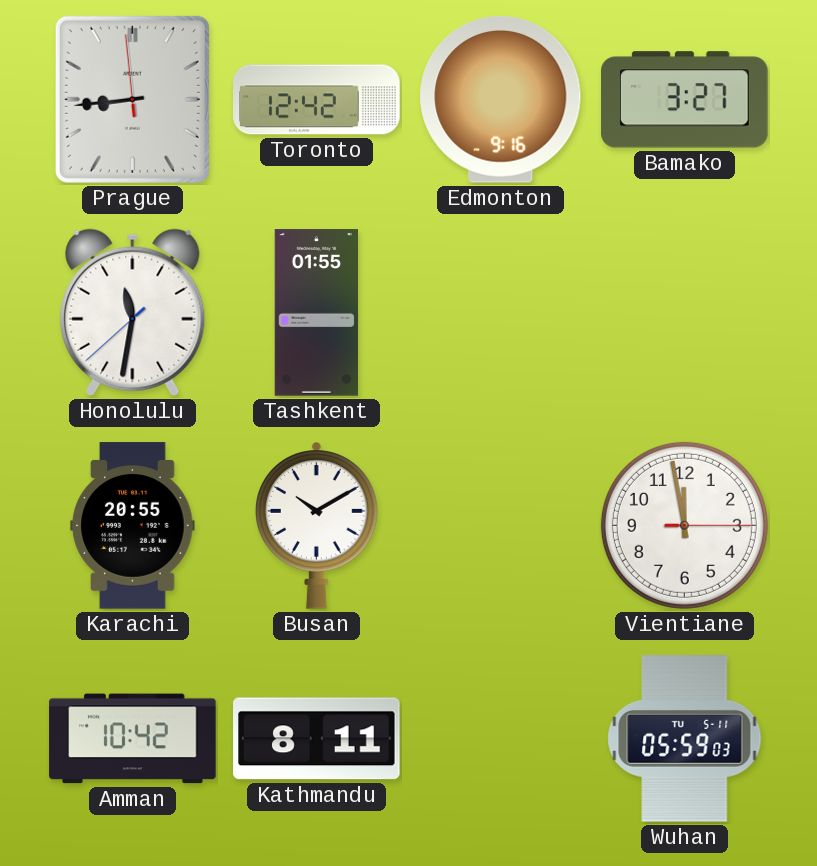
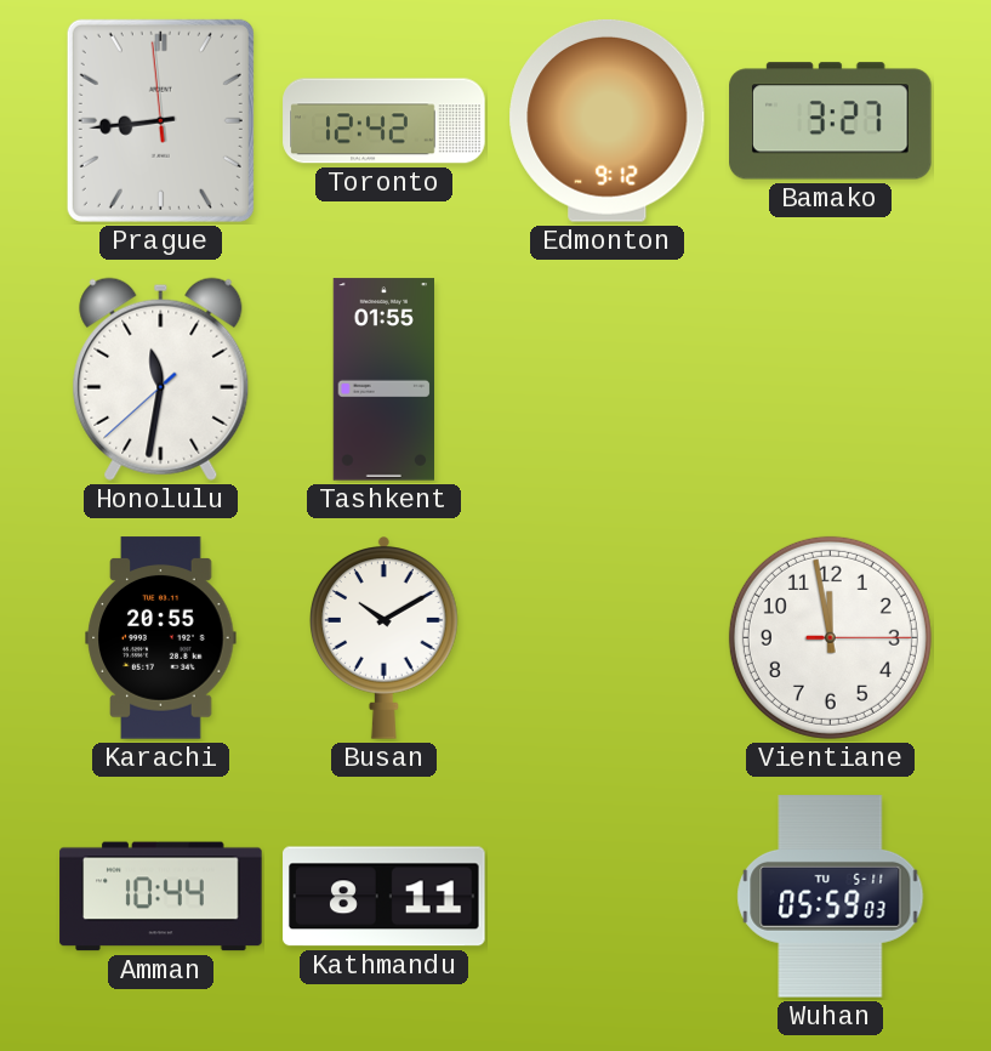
Edmonton: 9:16 -> 9:12
Amman: 10:42 -> 10:44
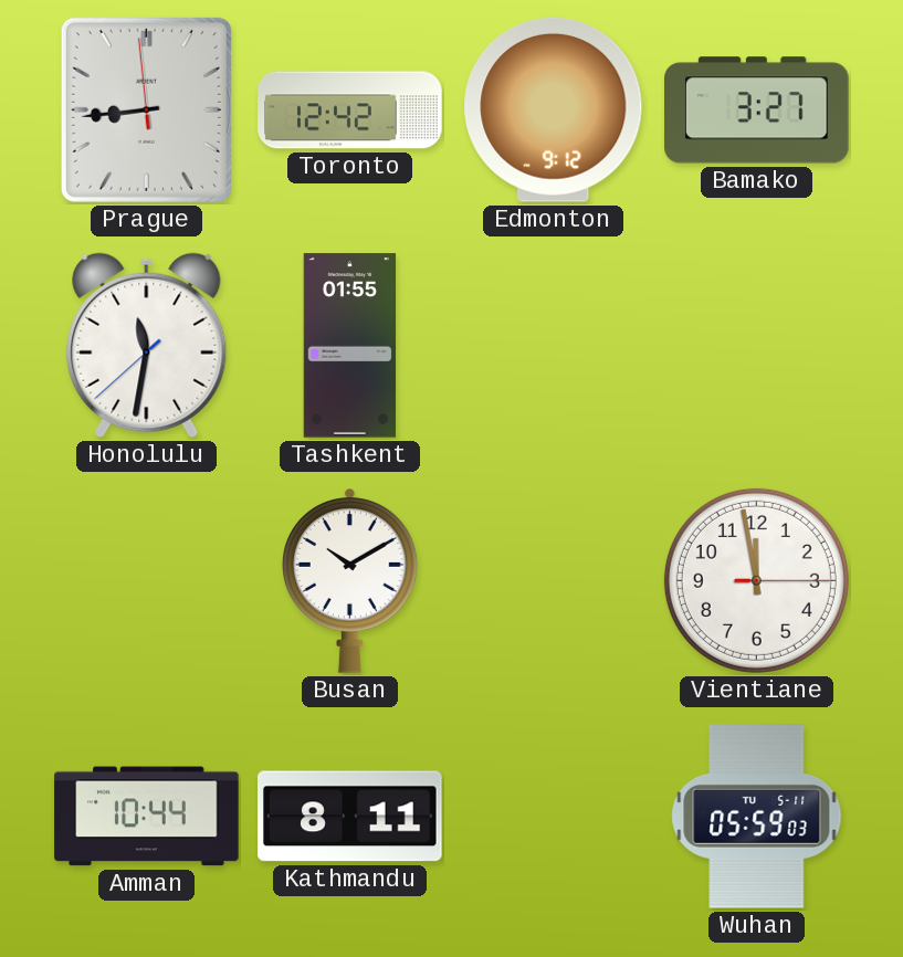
Karachi: 20:55 -> none
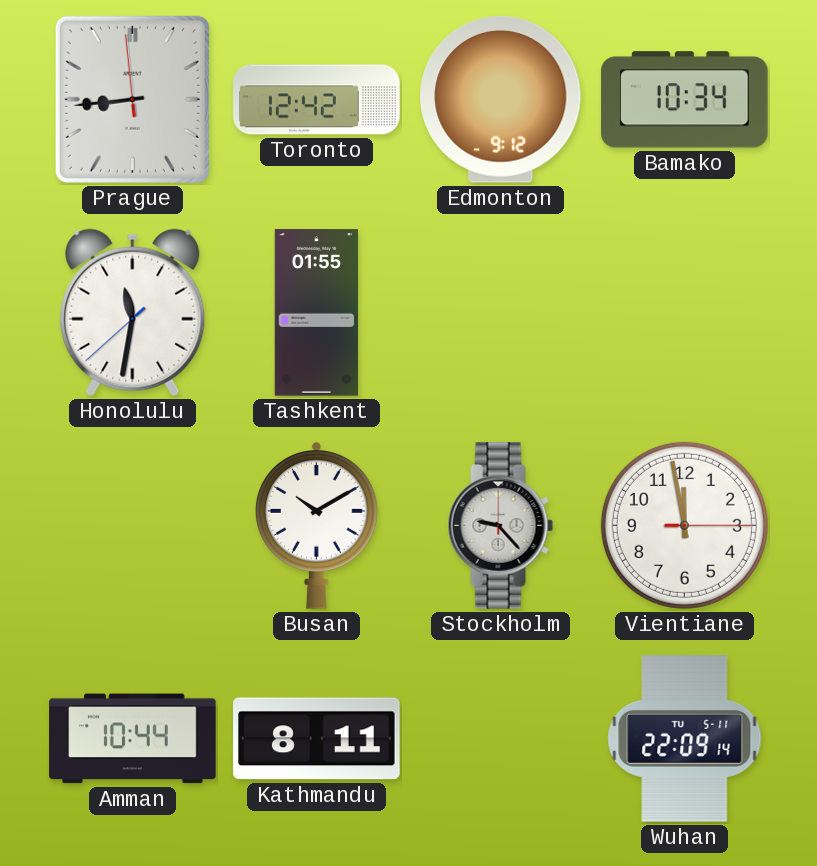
Bamako: 3:27 -> 10:34
Stockholm: none -> 9:23
Wuhan: 05:59 -> 22:09
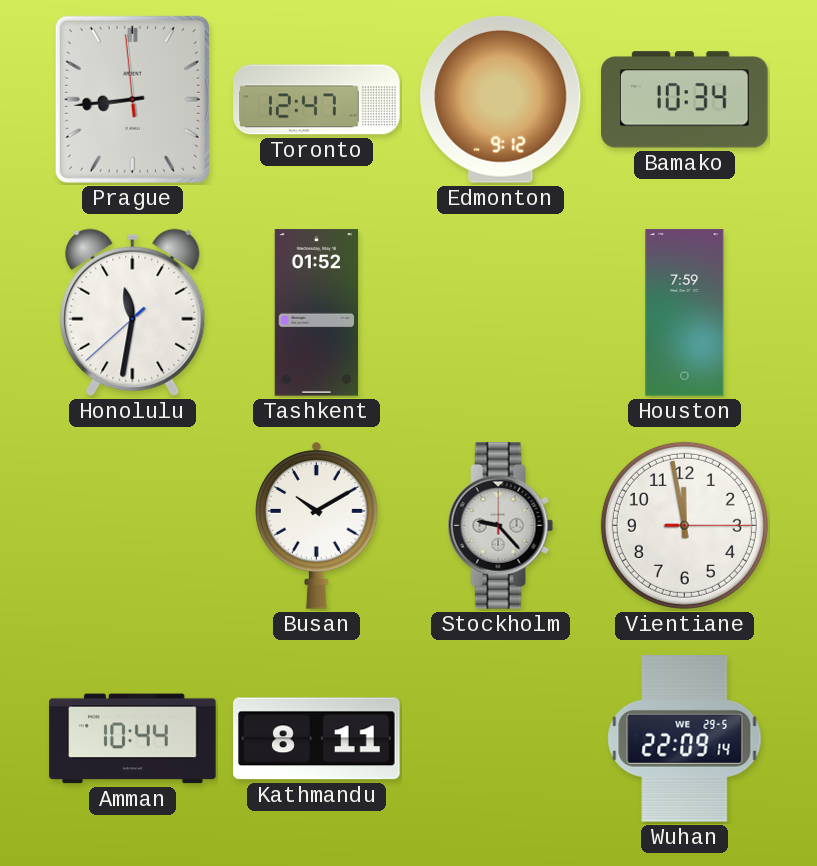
Toronto: 12:42 -> 12:47
Tashkent: 01:55 -> 01:52
Houston: none -> 7:59
Wuhan date: TU 5-11 -> WE 29-5
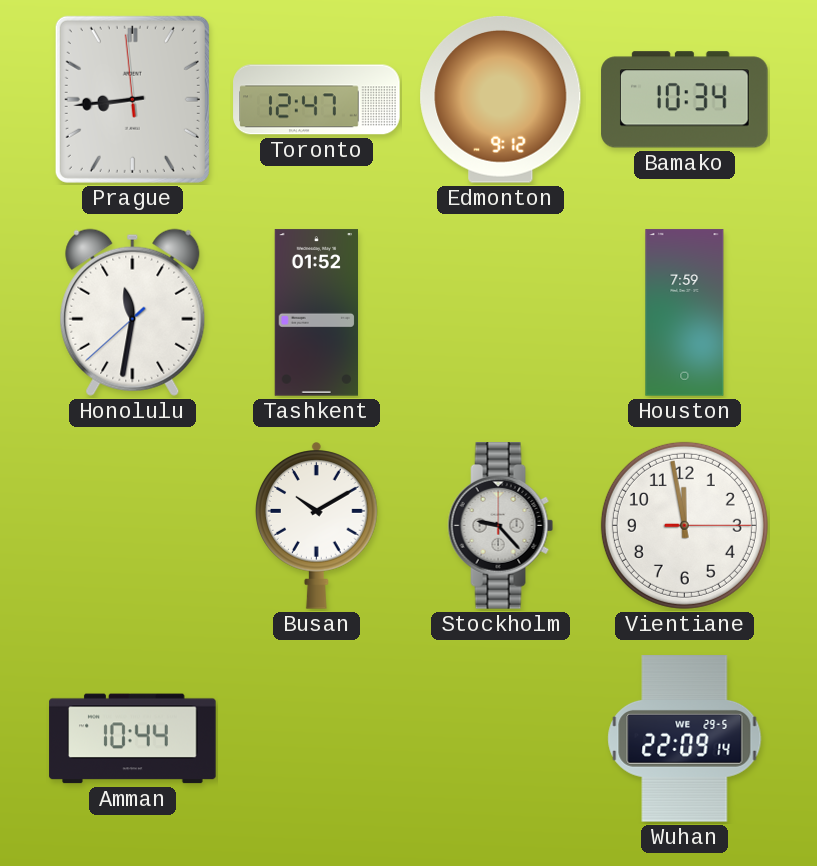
Kathmandu: 8:11 -> none
